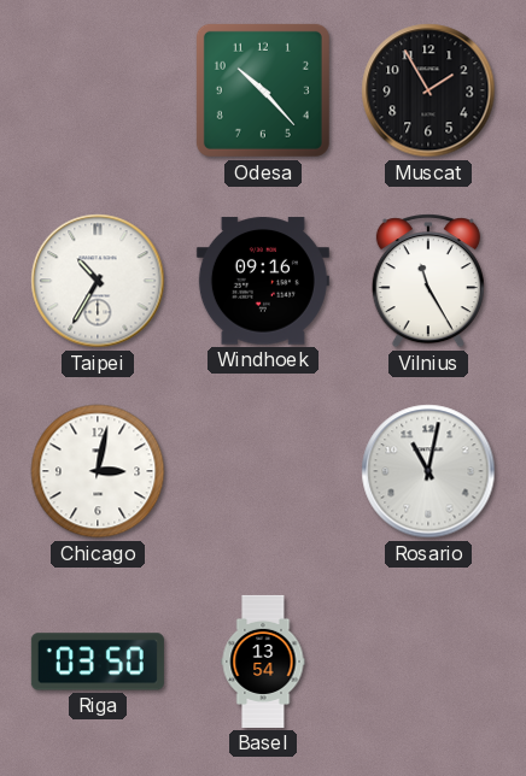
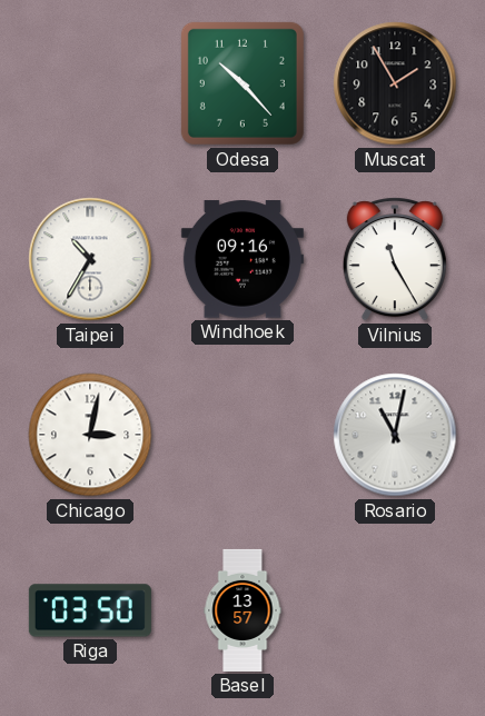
Basel: 13:54 -> 13:57
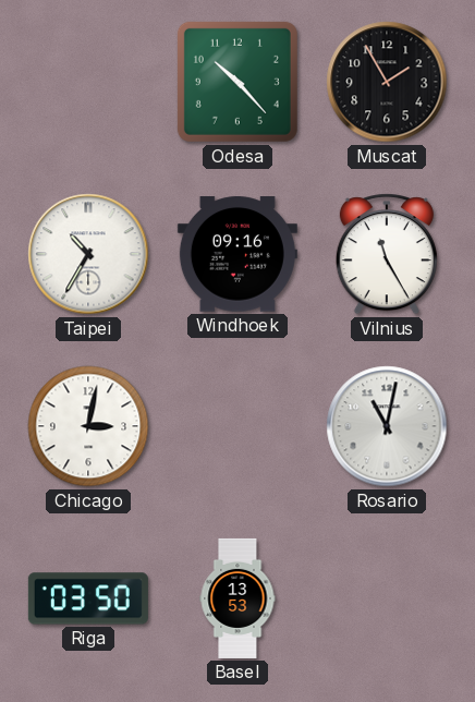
Basel: 13:57 -> 13:53
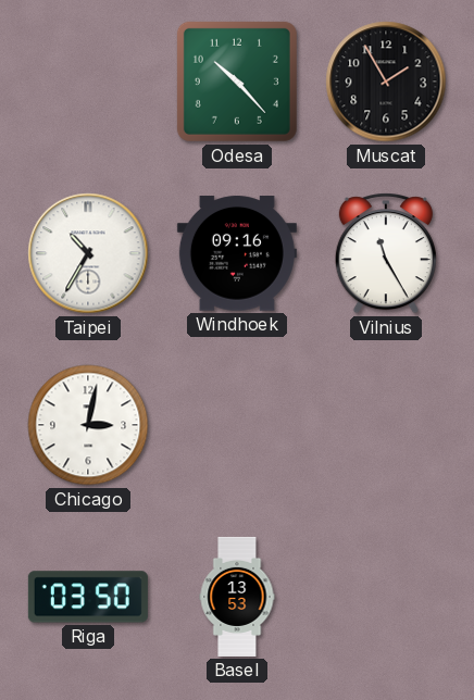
Rosario: 11:02 -> none
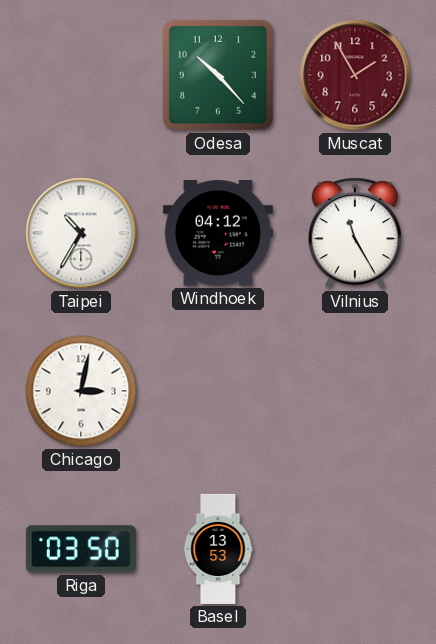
Muscat dial: black -> burgundy
Windhoek: 09:16 -> 04:12
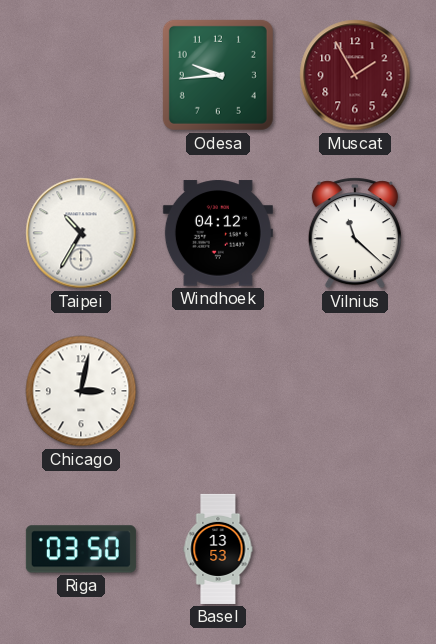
Odesa: 10:23 -> 9:44
Vilnius: 11:25 -> 11:22
